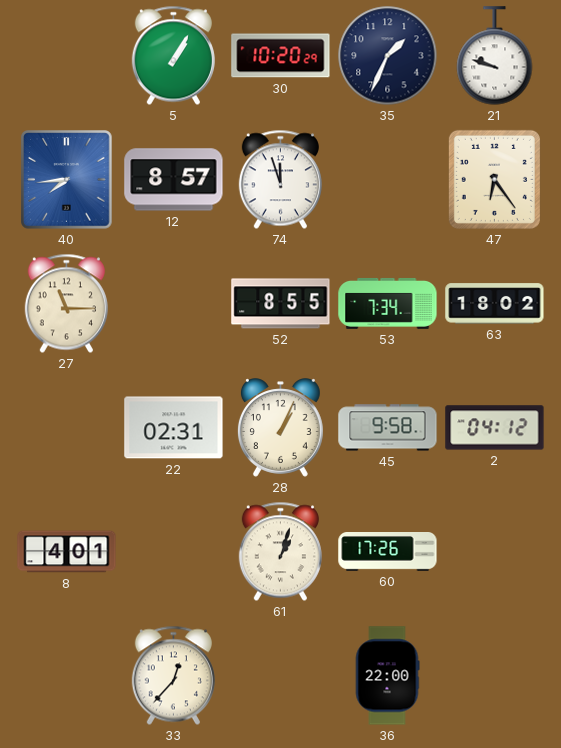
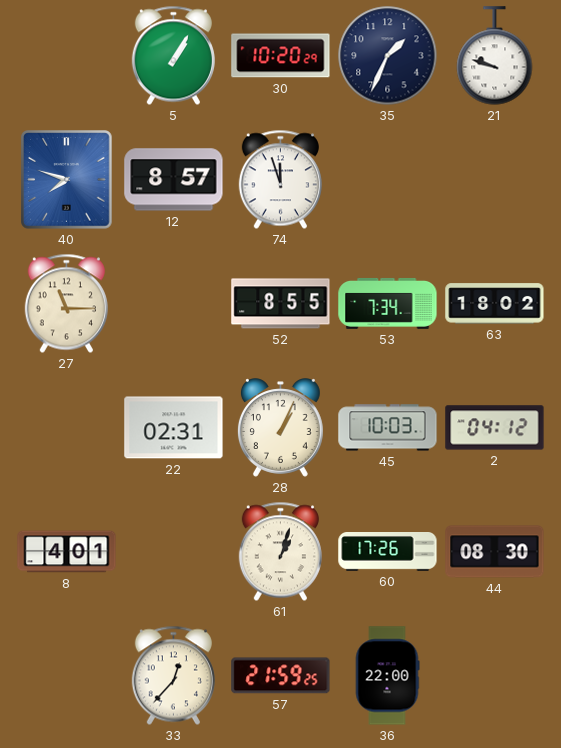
40: 7:44 -> 7:48
47: 6:24 -> none
45: 9:58 -> 10:03
44: none -> 08:30
57: none -> 21:59
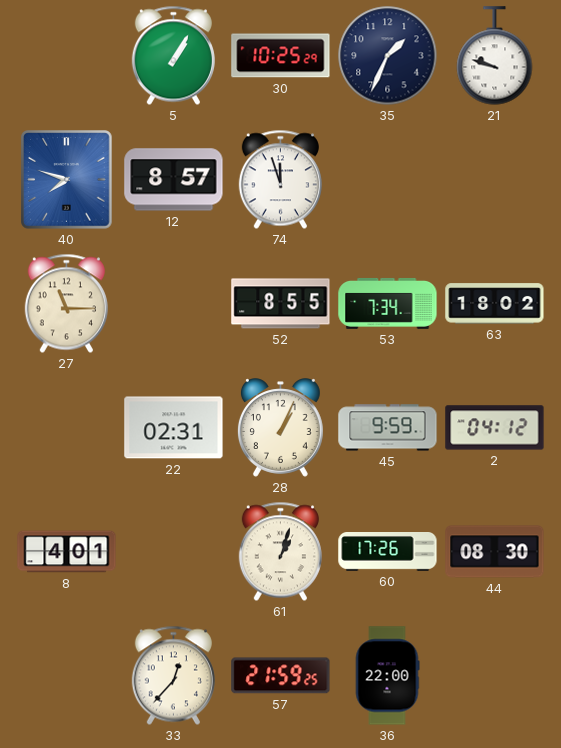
30: 10:20 -> 10:25
45: 10:03 -> 9:59
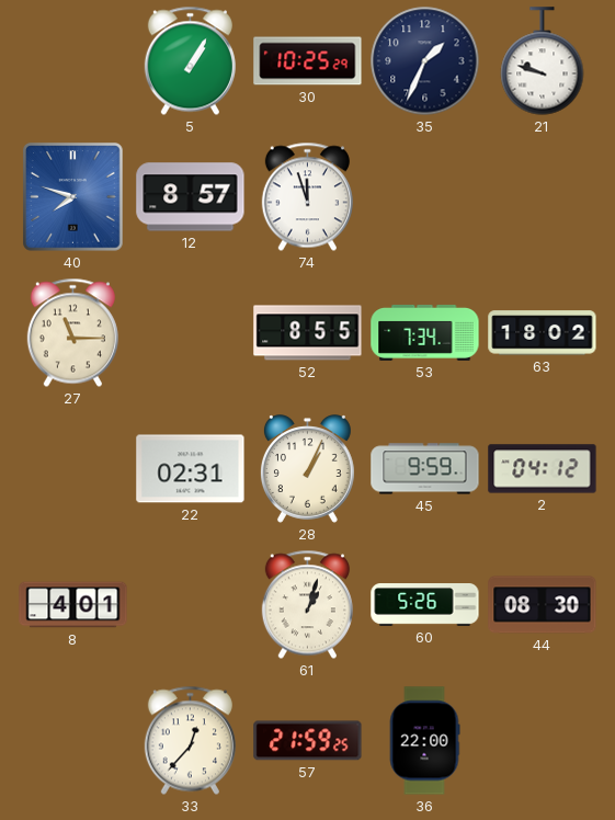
60: 17:26 -> 5:26
